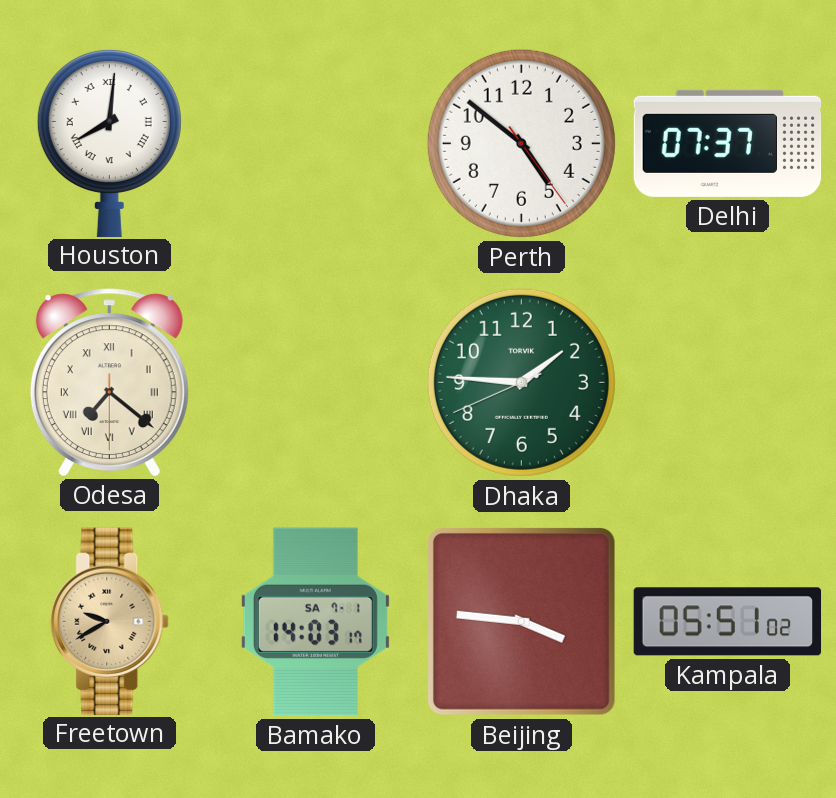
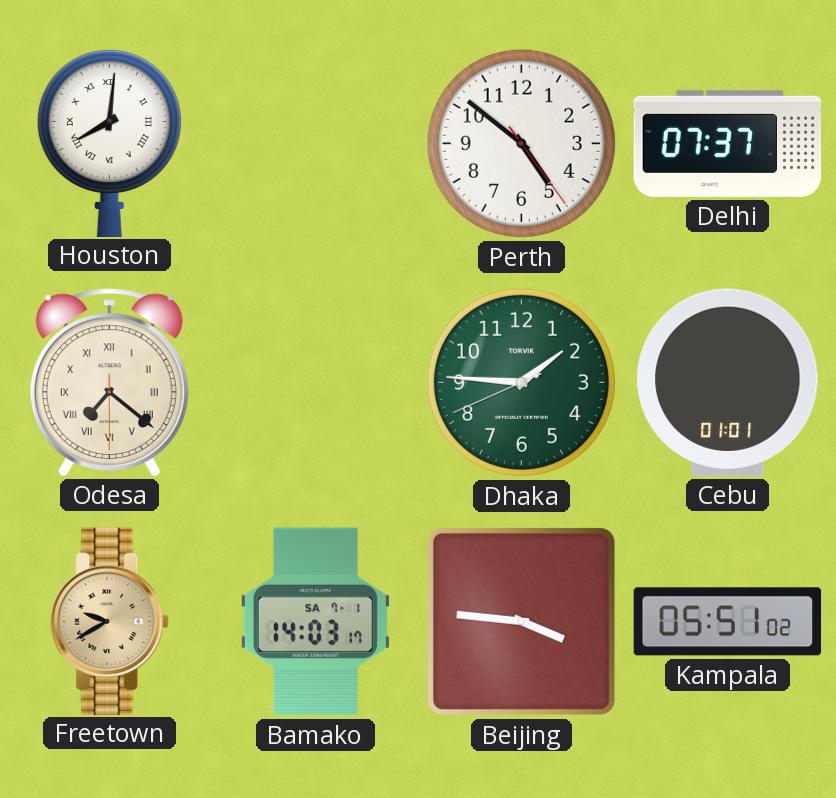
Cebu: none -> 01:01
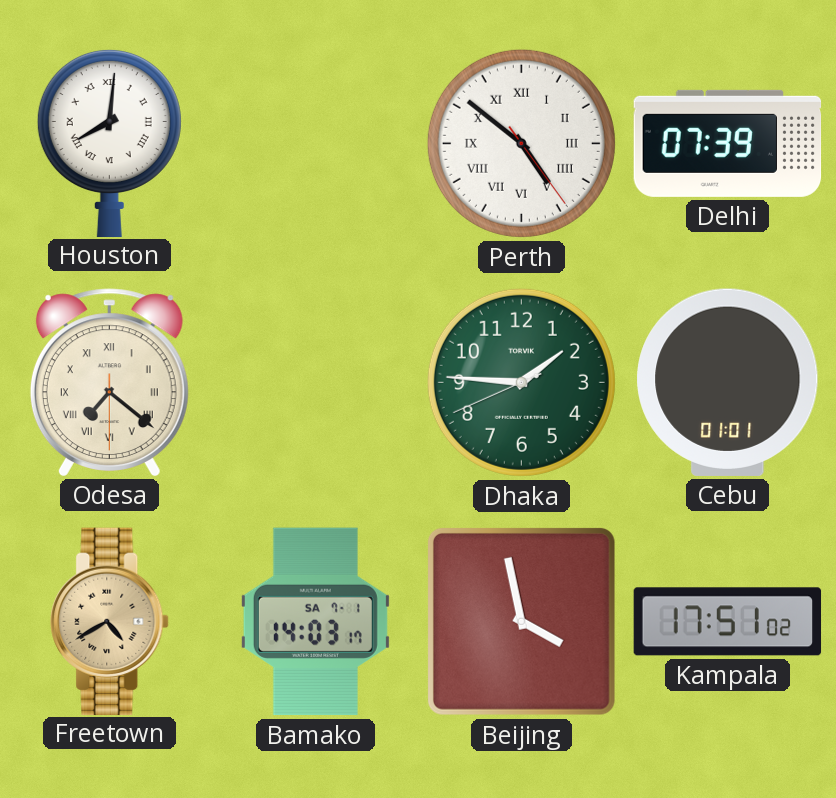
Perth numerals: Arabic -> Roman
Delhi: 07:37 -> 07:39
Freetown: 9:40 -> 4:40
Beijing: 3:46 -> 3:58
Kampala: 05:51 -> 17:51
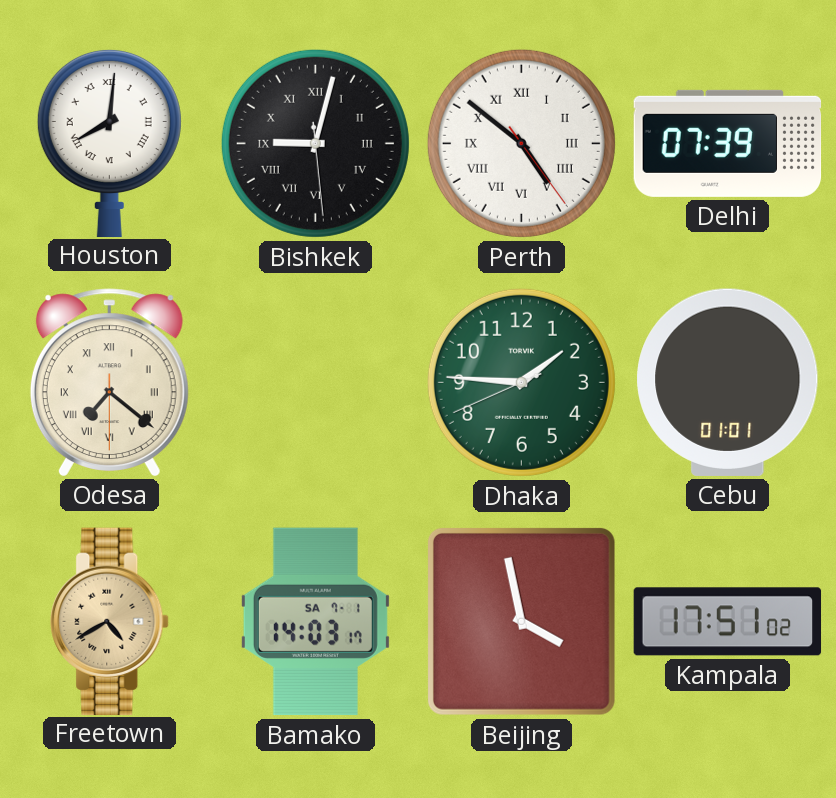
Bishkek: none -> 9:02
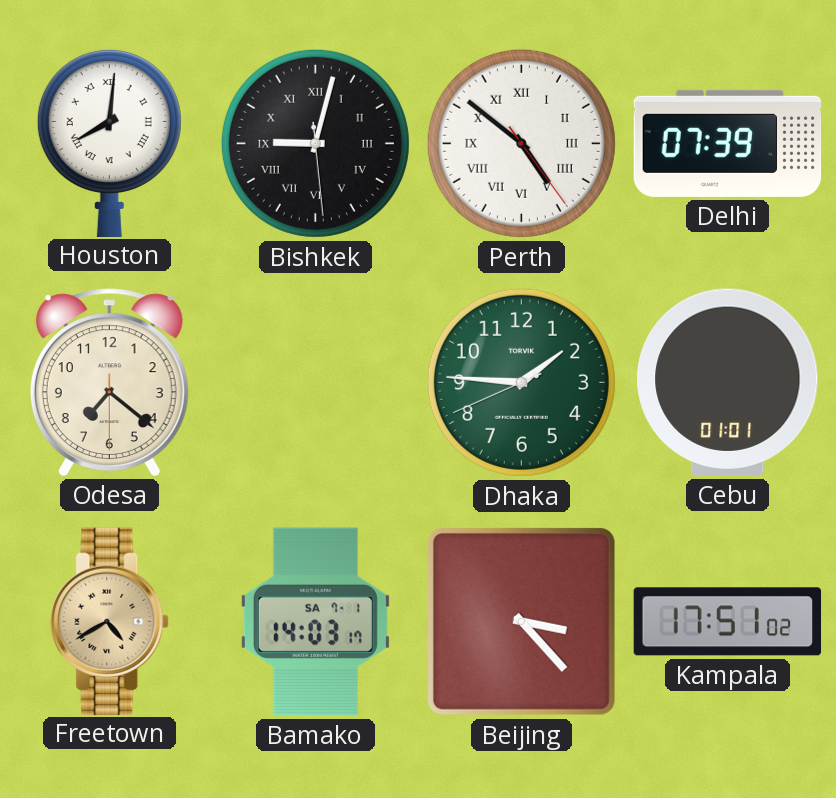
Odesa numerals: Roman -> Arabic
Beijing: 3:58 -> 3:23
